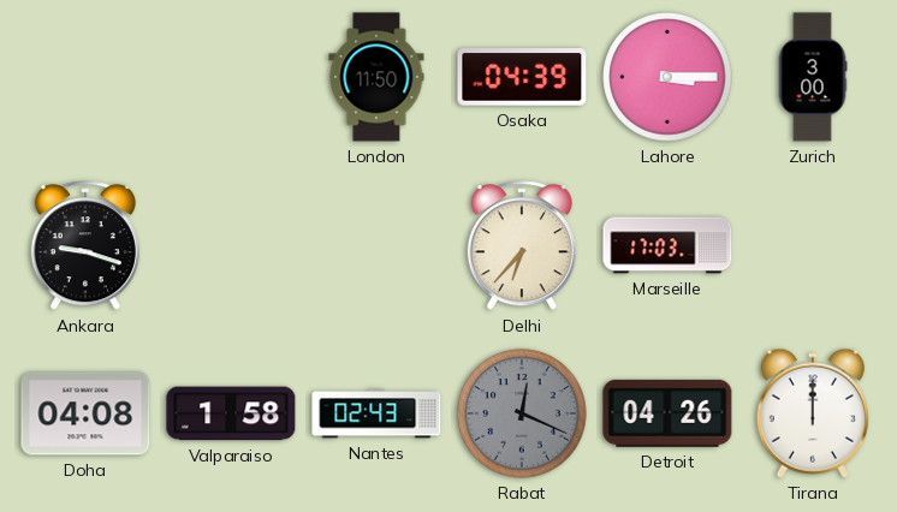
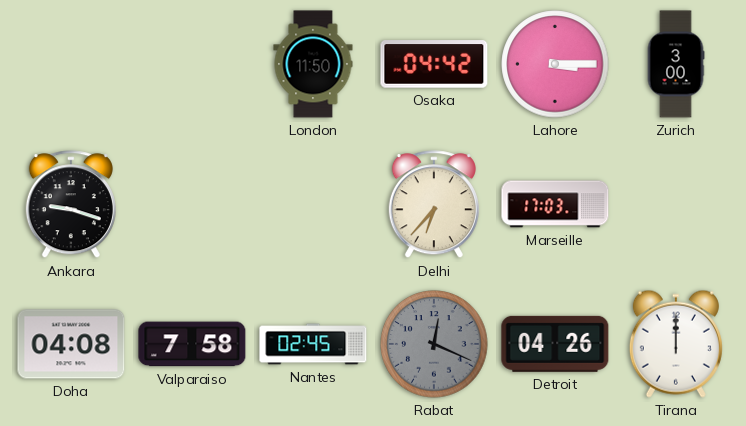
Osaka: 04:39 -> 04:42
Valparaiso: 1:58 -> 7:58
Nantes: 02:43 -> 02:45
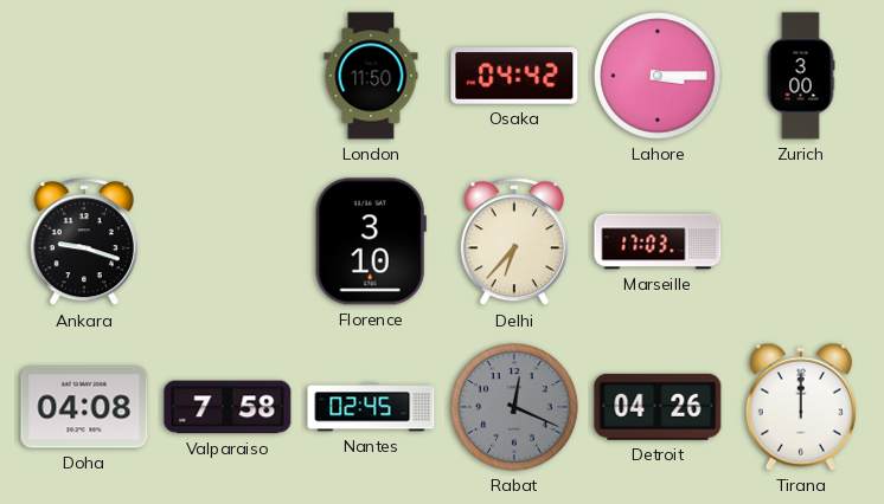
Florence: none -> 3:10
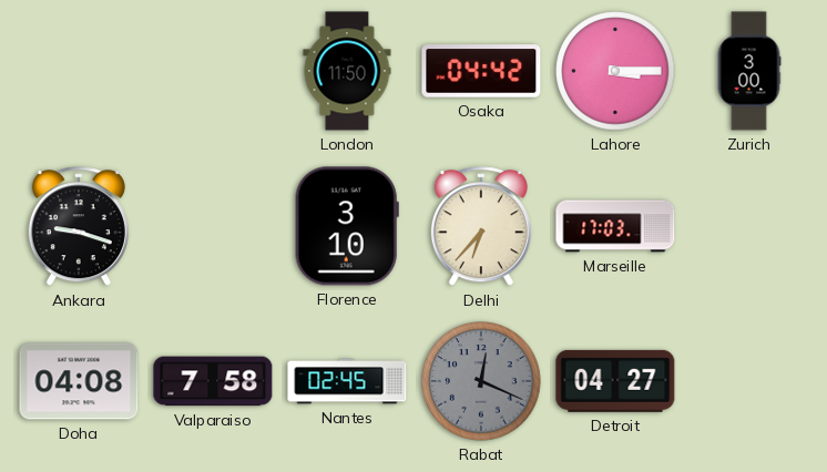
Detroit: 04:26 -> 04:27
Tirana: 12:00 -> none
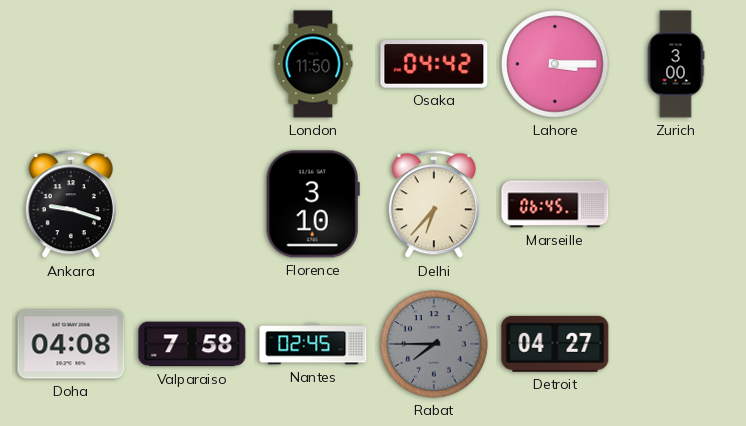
Marseille: 17:03 -> 06:45
Rabat: 12:19 -> 7:45
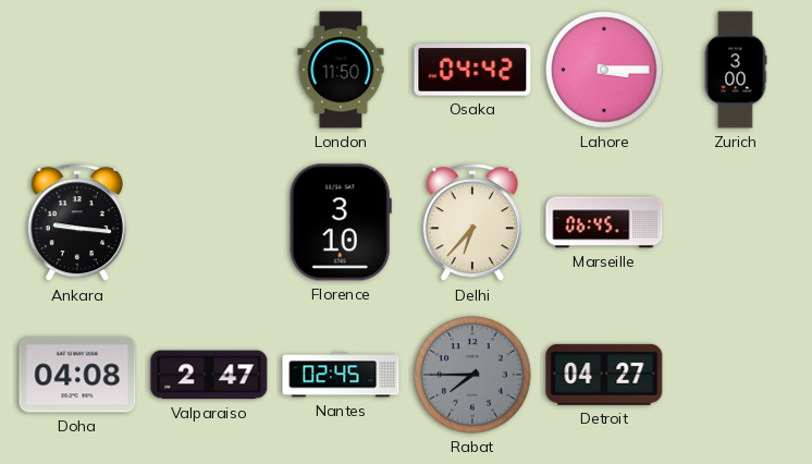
Ankara: 9:18 -> 9:16
Valparaiso: 7:58 -> 2:47
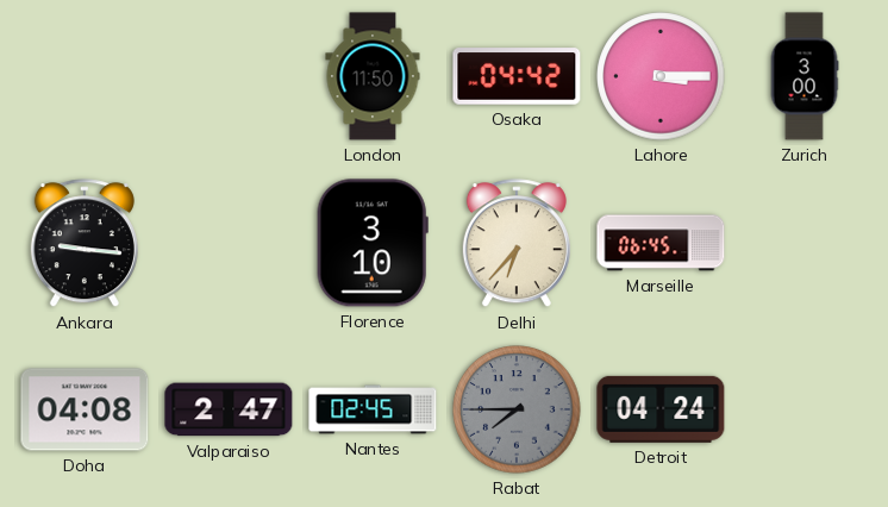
Detroit: 04:27 -> 04:24
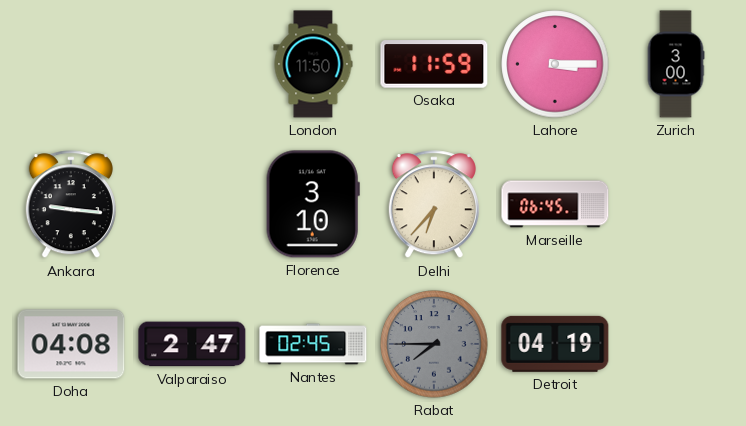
Osaka: 04:42 -> 11:59
Detroit: 04:24 -> 04:19
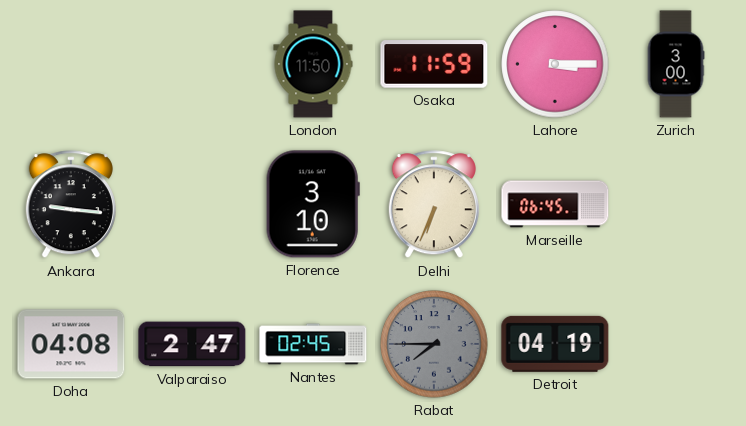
Delhi: 6:37 -> 6:34
